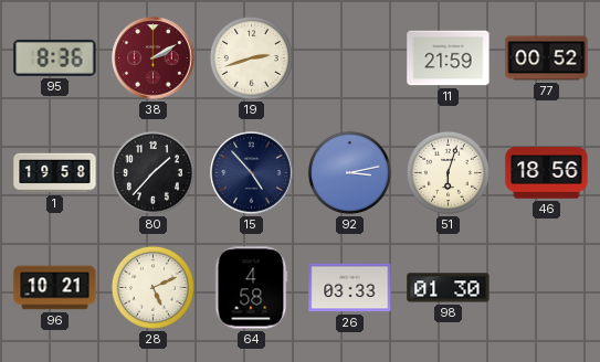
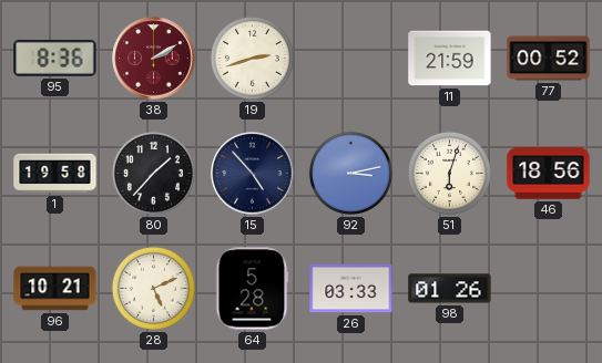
64: 4:58 -> 5:28
98: 01:30 -> 01:26
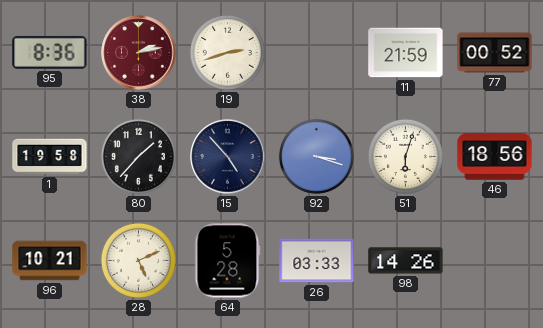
38: 2:10 -> 2:13
92: 3:13 -> 3:18
98: 01:26 -> 14:26
